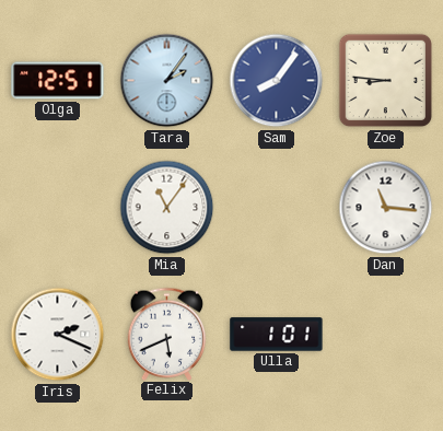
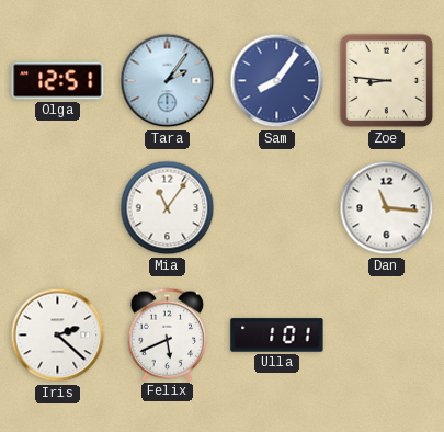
Iris: 2:19 -> 2:22
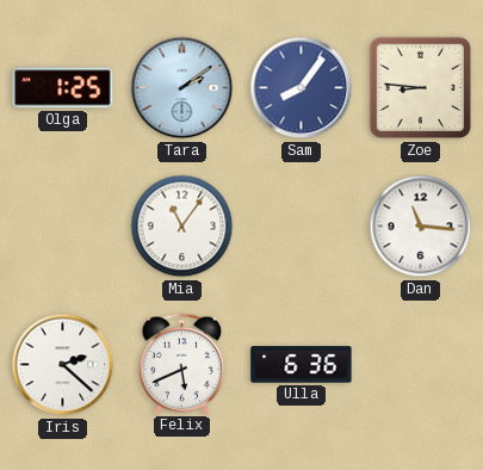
Olga: 12:51 -> 1:25
Tara: 2:06 -> 2:09
Ulla: 1:01 -> 6:36
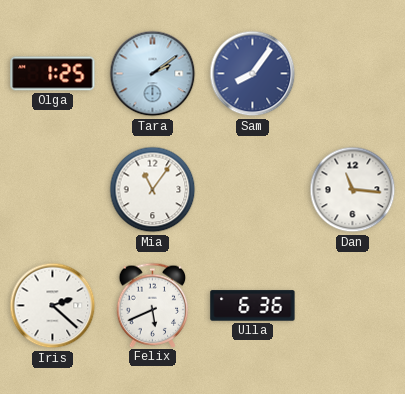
Zoe: 8:46 -> none
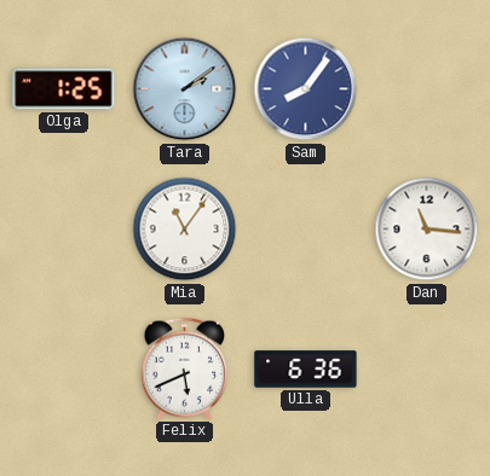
Iris: 2:22 -> none
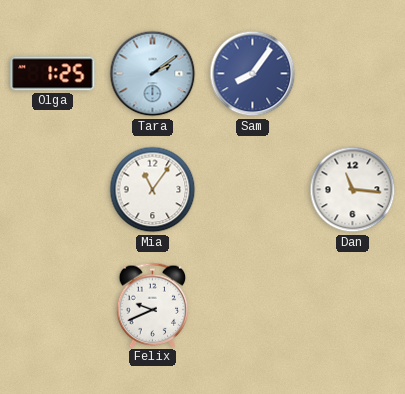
Felix: 5:41 -> 9:41
Ulla: 6:36 -> none
